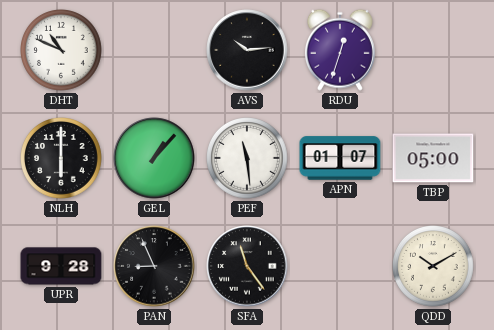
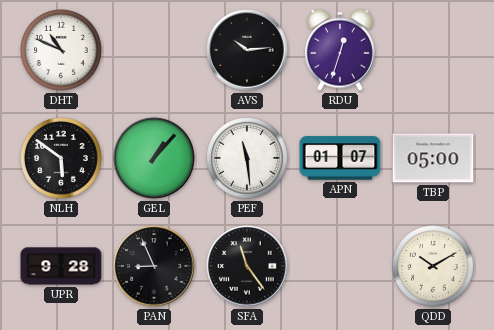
NLH: 6:00 -> 5:51
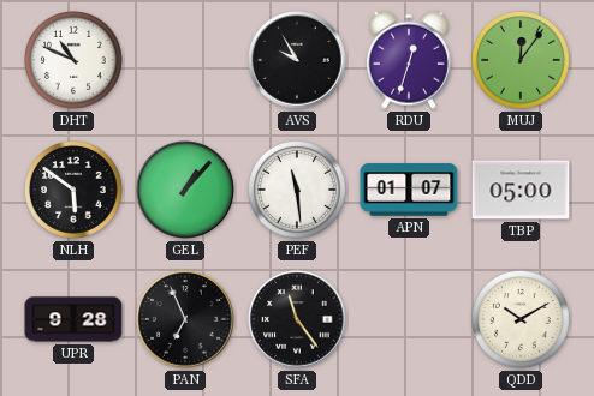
AVS: 10:14 -> 9:55
MUJ: none -> 12:06
PAN: 8:56 -> 6:56
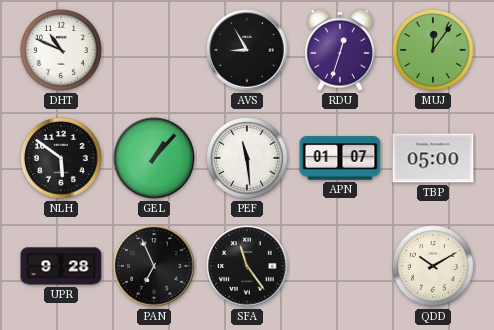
AVS: 9:55 -> 8:55
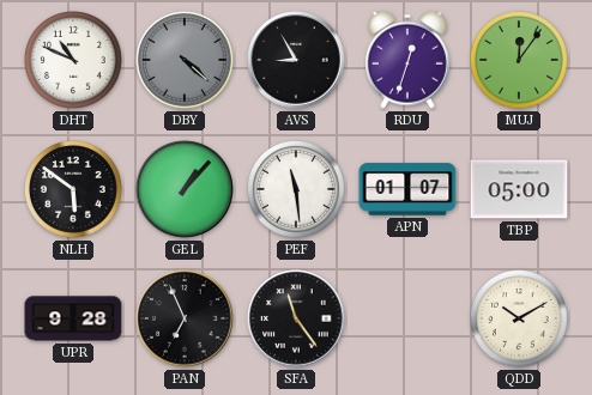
DBY: none -> 4:22
